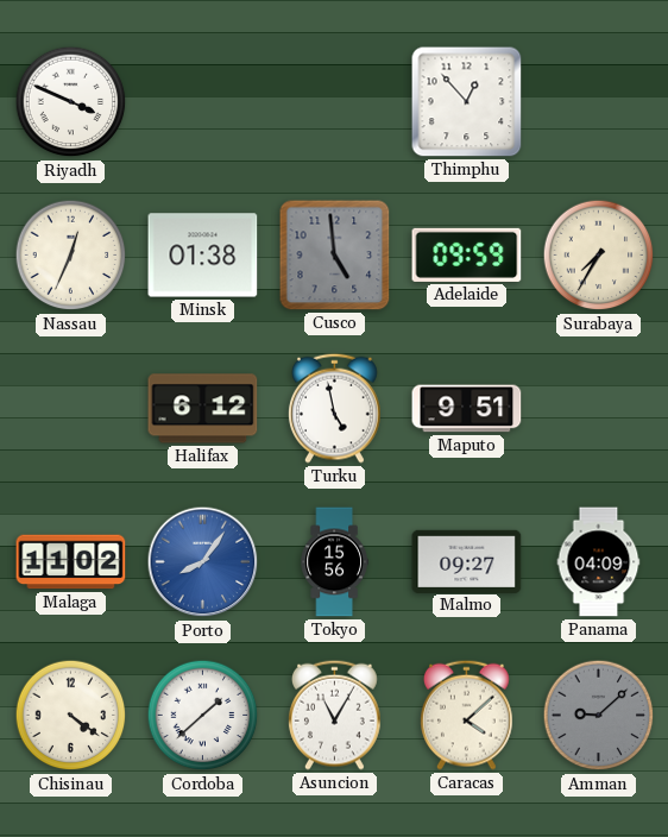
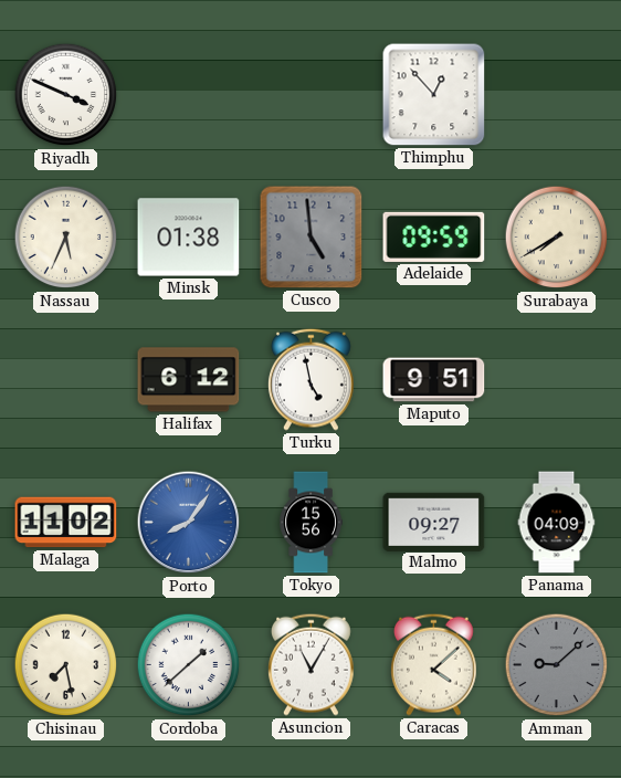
Nassau: 12:34 -> 5:34
Surabaya: 7:35 -> 7:40
Chisinau: 4:21 -> 7:28
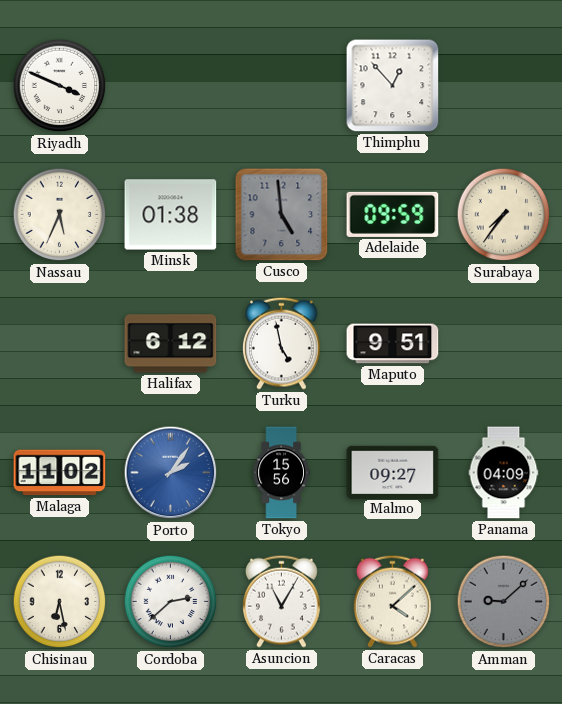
Surabaya: 7:40 -> 7:36
Porto: 8:06 -> 2:06
Chisinau: 7:28 -> 6:28
Cordoba: 1:38 -> 2:38
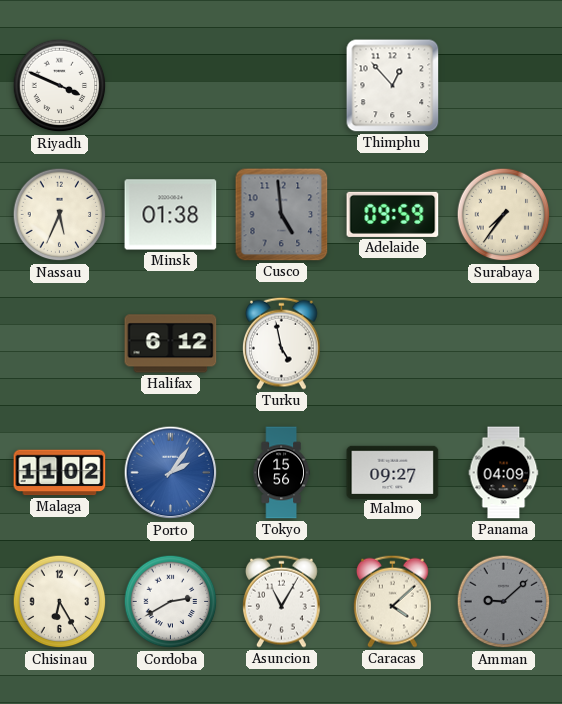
Maputo: 9:51 -> none
Chisinau: 6:28 -> 6:25
Cordoba: 2:38 -> 2:40
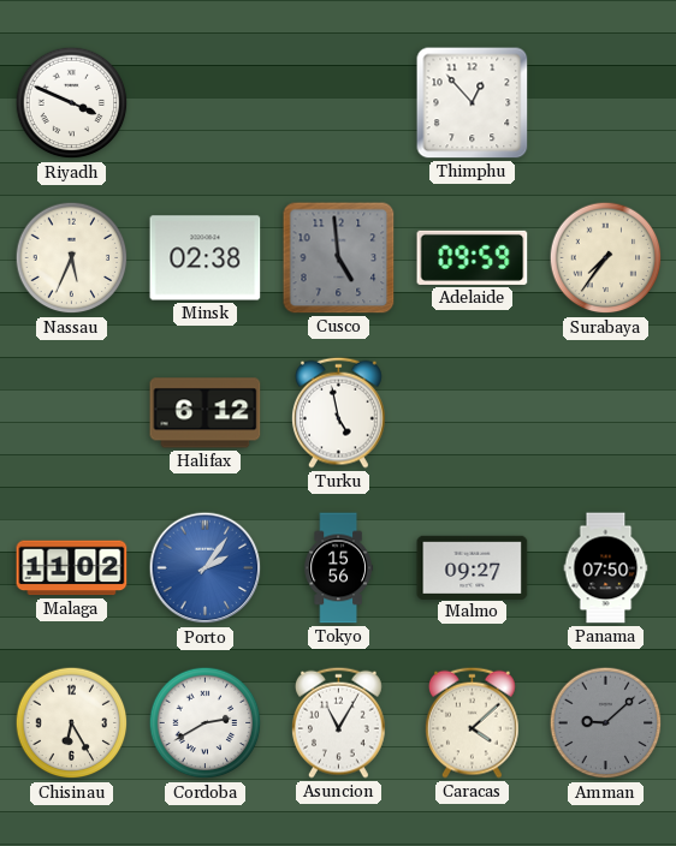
Minsk: 01:38 -> 02:38
Panama: 04:09 -> 07:50
